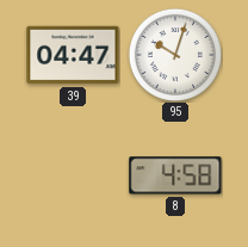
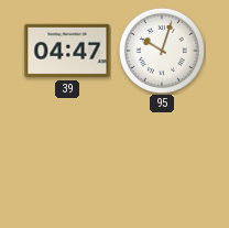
8: 4:58 -> none
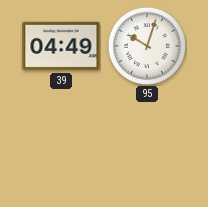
39: 04:47 -> 04:49
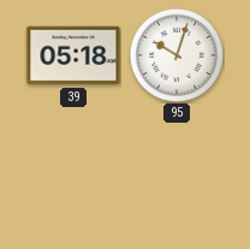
39: 04:49 -> 05:18
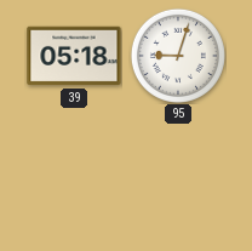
95: 10:03 -> 9:03
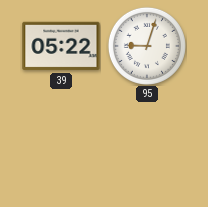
39: 05:18 -> 05:22
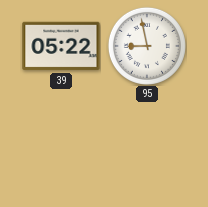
95: 9:03 -> 8:58
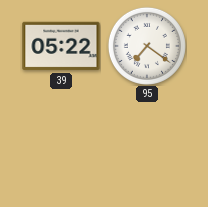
95: 8:58 -> 7:21
